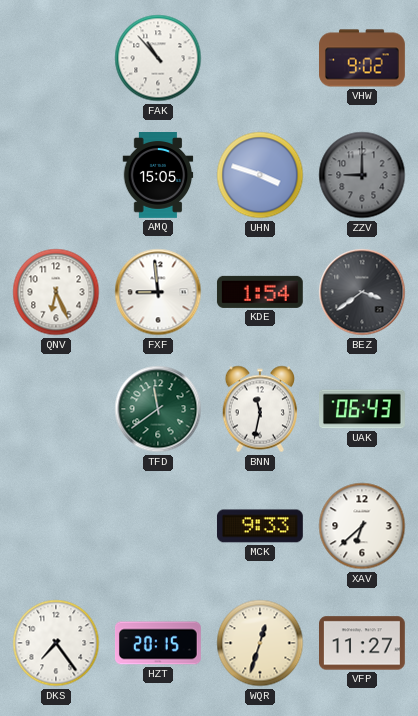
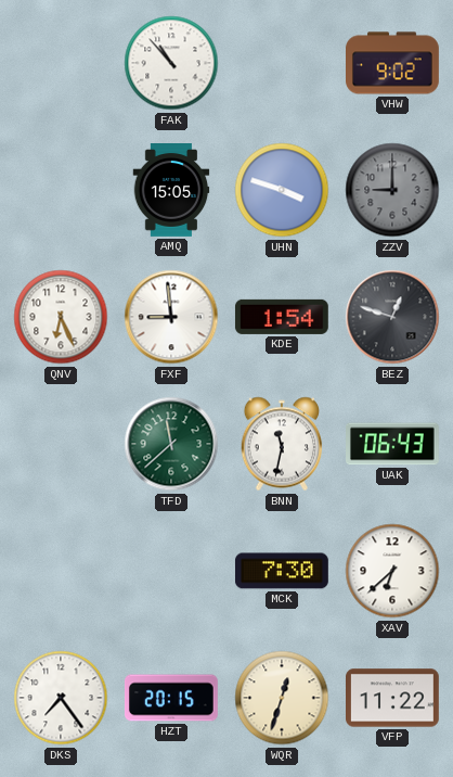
BEZ: 3:39 -> 12:48
TFD: 11:39 -> 11:38
MCK: 9:33 -> 7:30
VFP: 11:27 -> 11:22
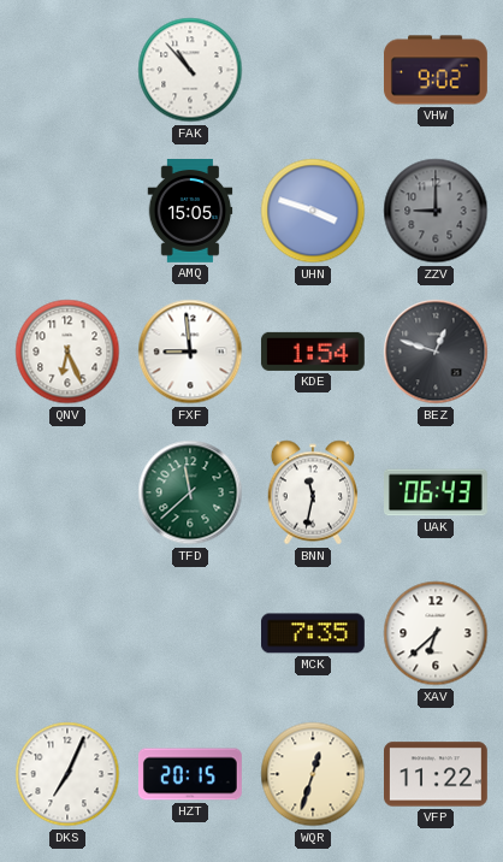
MCK: 7:30 -> 7:35
DKS: 7:24 -> 7:04
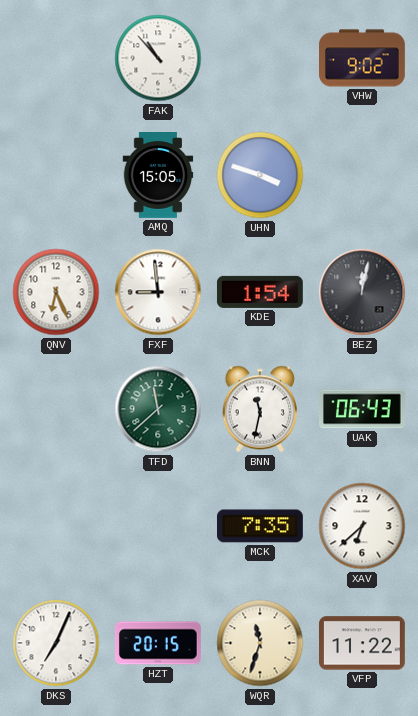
ZZV: 9:00 -> none
BEZ: 12:48 -> 12:02
WQR: 12:33 -> 11:33
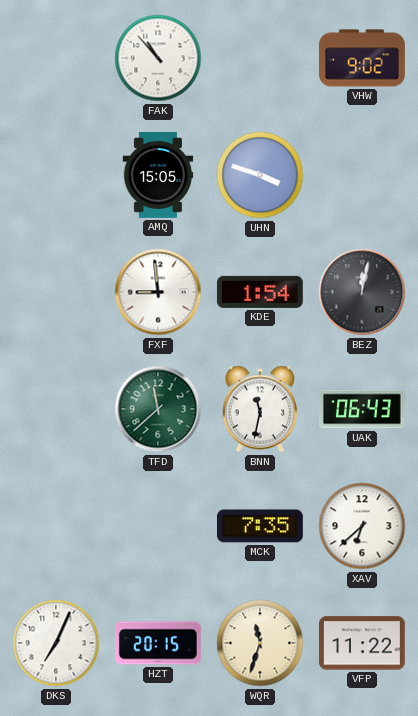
QNV: 6:26 -> none
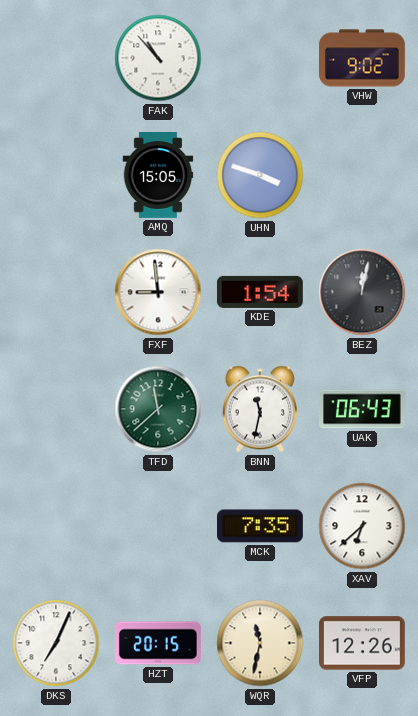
WQR: 11:33 -> 11:32
VFP: 11:22 -> 12:26
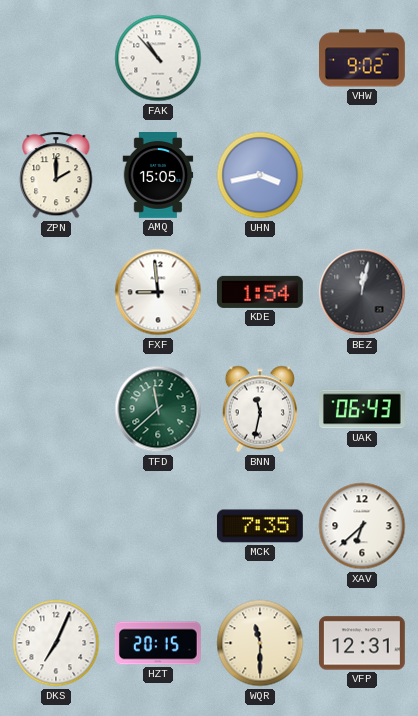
ZPN: none -> 2:00
UHN: 3:48 -> 3:43
WQR: 11:32 -> 11:30
VFP: 12:26 -> 12:31
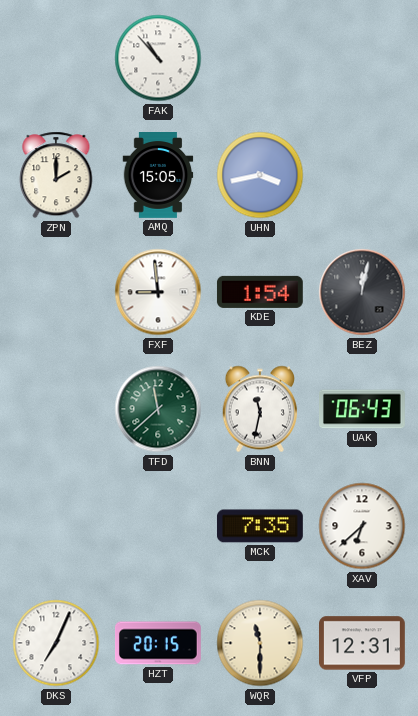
VHW: 9:02 -> none
